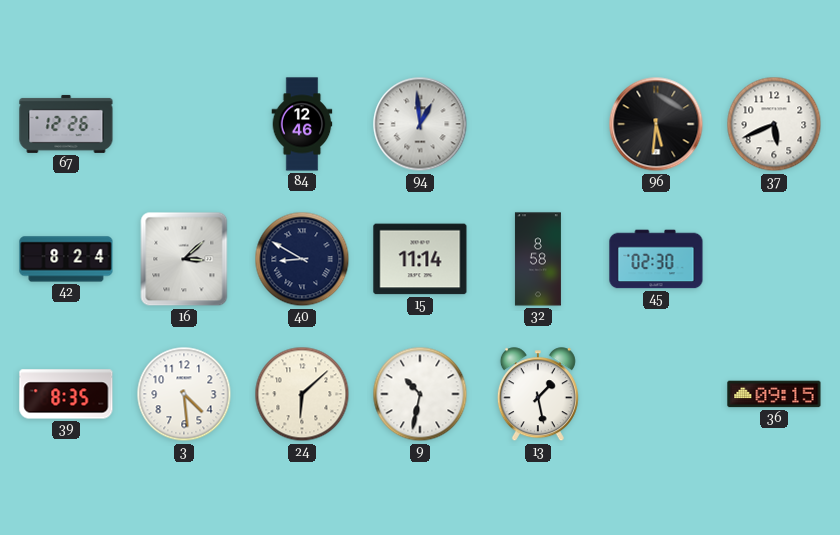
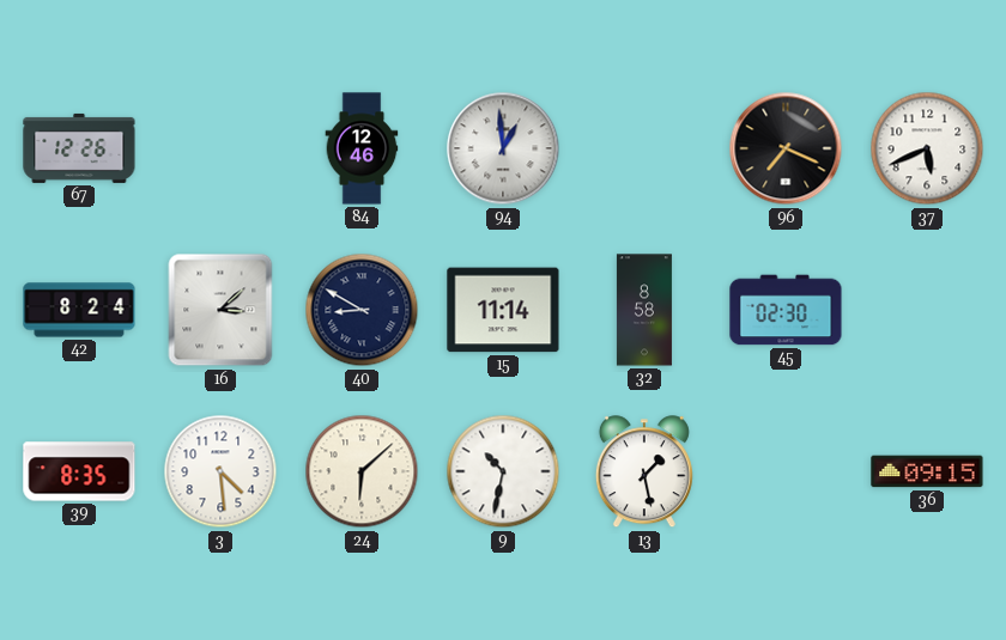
96: 5:31 -> 7:19
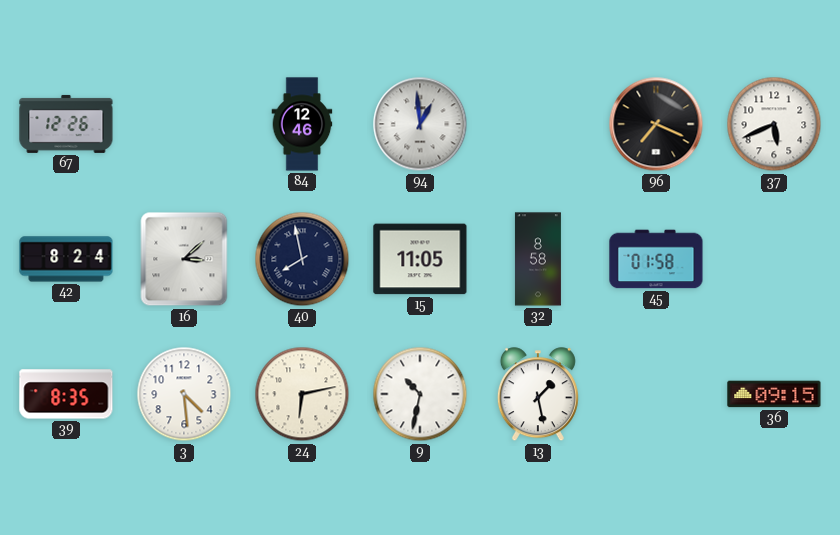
40: 8:50 -> 7:58
15: 11:14 -> 11:05
45: 02:30 -> 01:58
24: 6:08 -> 6:13
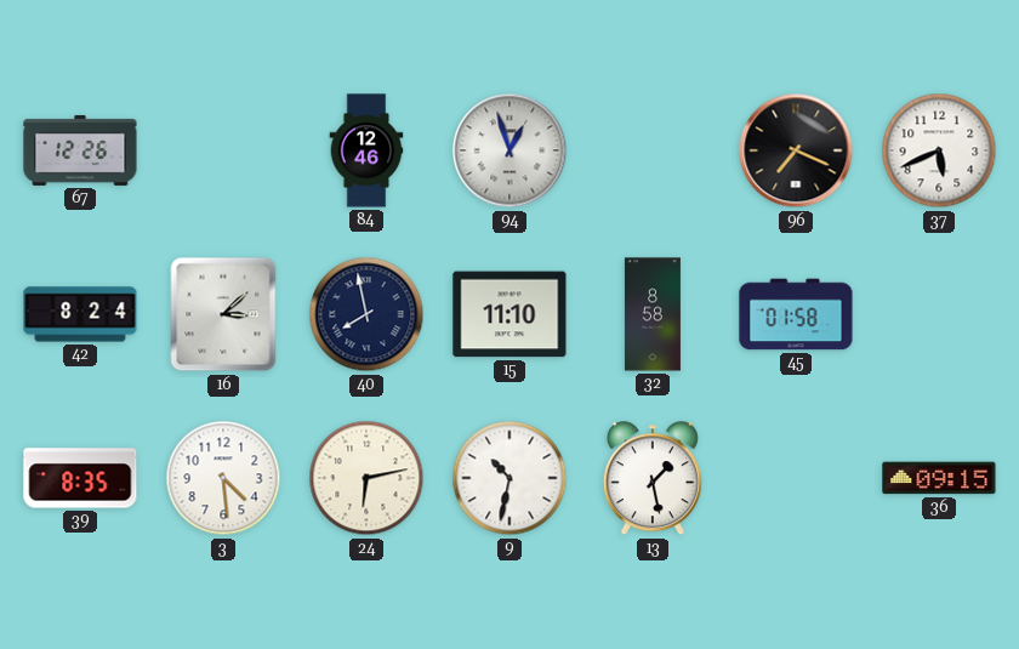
94: 12:59 -> 12:57
15: 11:05 -> 11:10
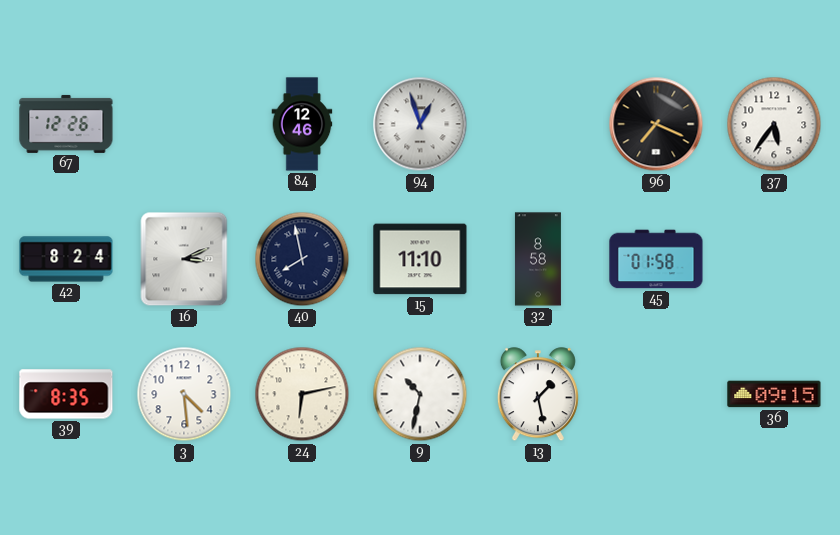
37: 5:41 -> 5:36
16: 3:08 -> 3:11
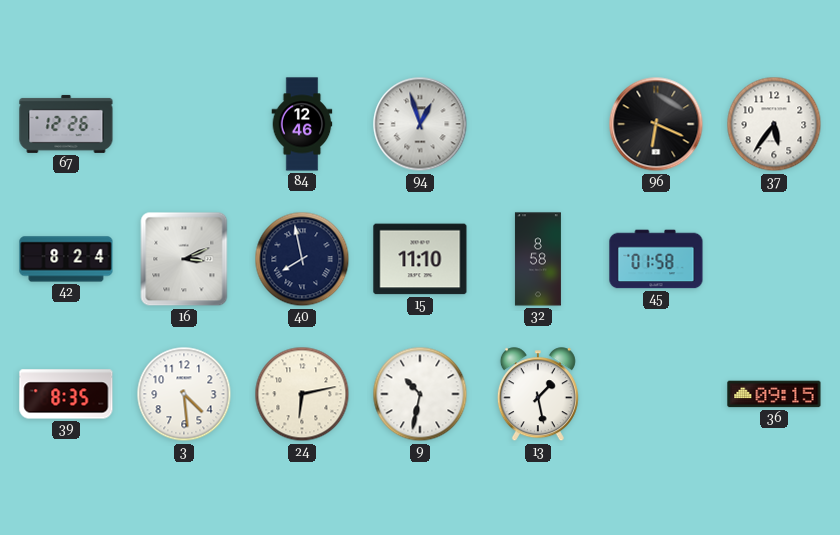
96: 7:19 -> 6:19
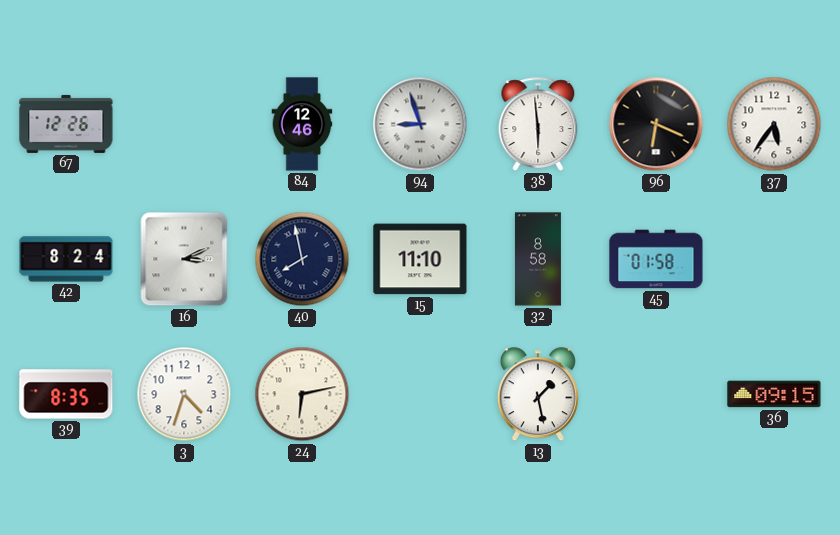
94: 12:57 -> 8:57
38: none -> 5:59
3: 4:29 -> 4:33
9: 10:32 -> none
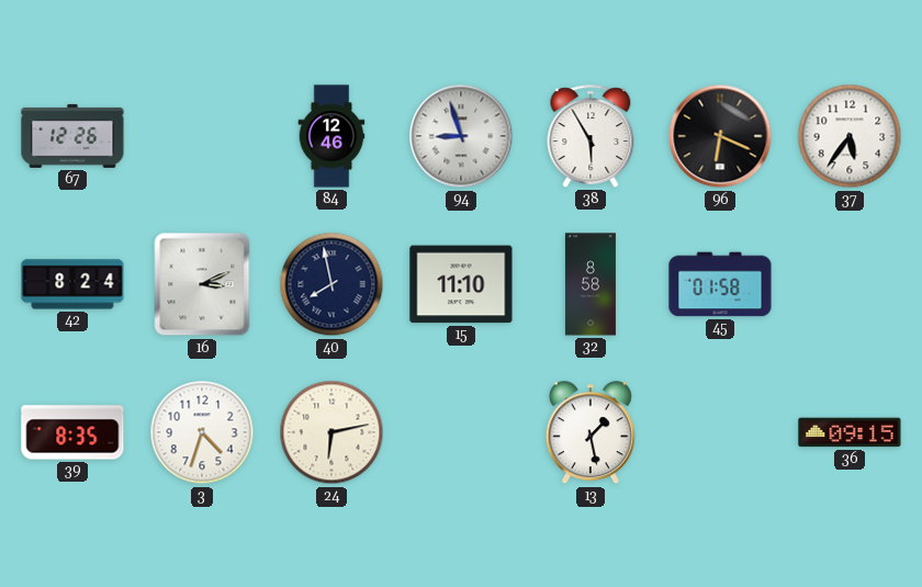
38: 5:59 -> 5:55
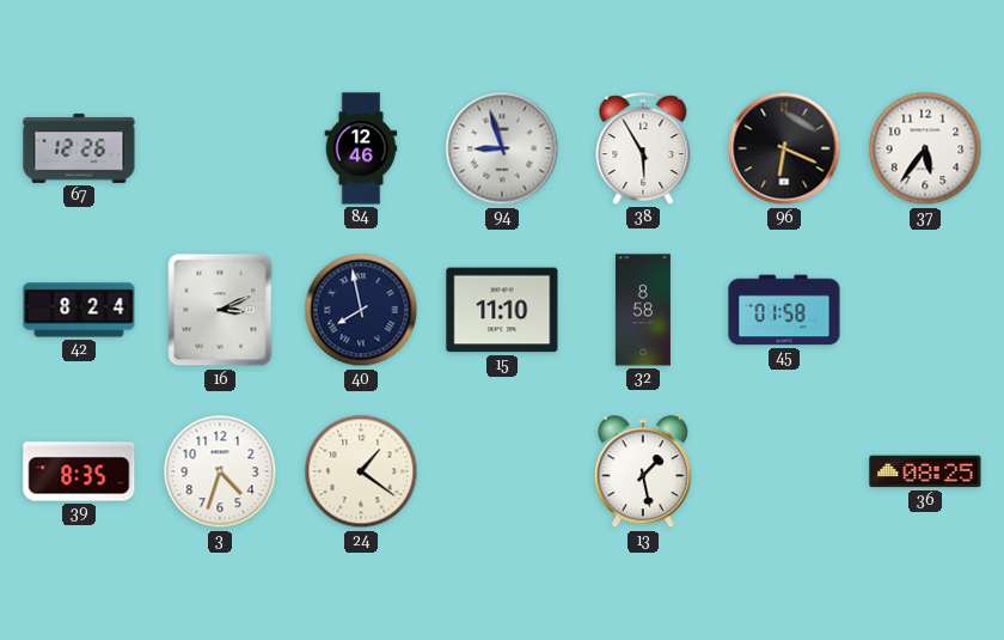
24: 6:13 -> 1:21
36: 09:15 -> 08:25
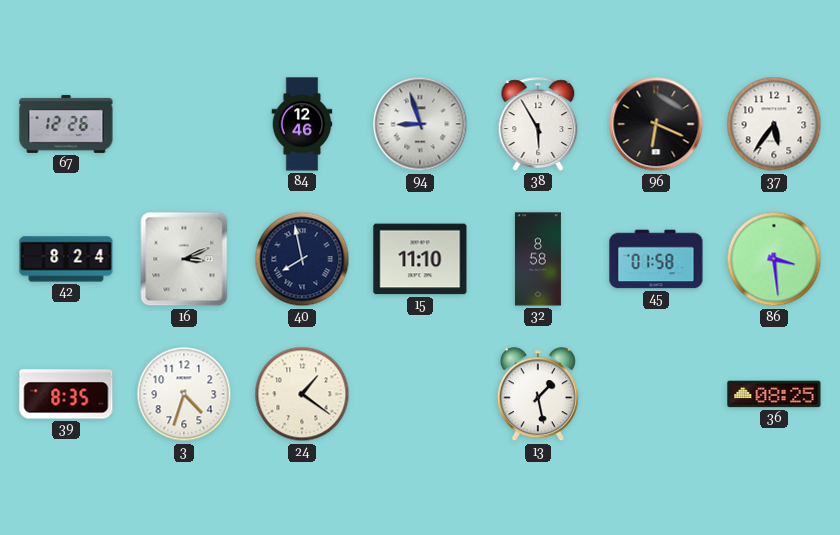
86: none -> 3:29
